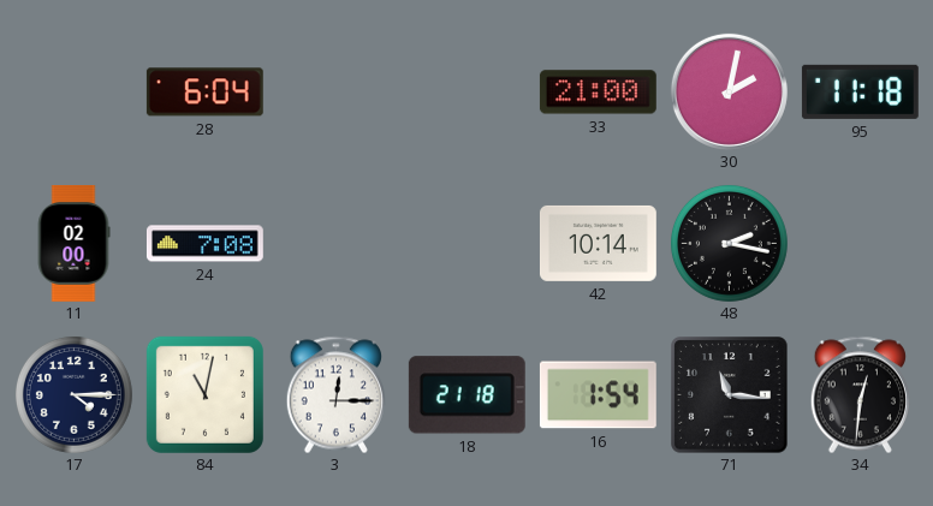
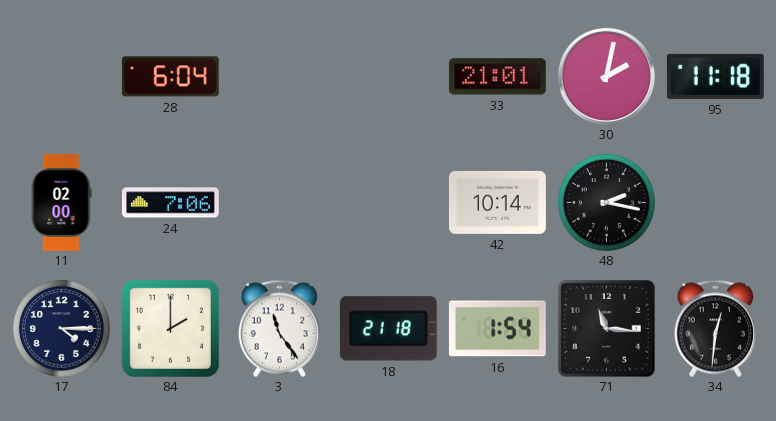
33: 21:00 -> 21:01
24: 7:08 -> 7:06
84: 11:02 -> 2:00
3: 12:15 -> 11:24
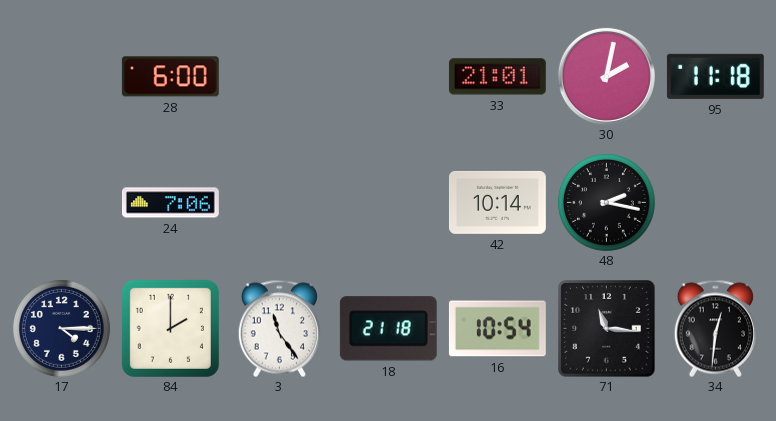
28: 6:04 -> 6:00
11: 02:00 -> none
16: 1:54 -> 10:54
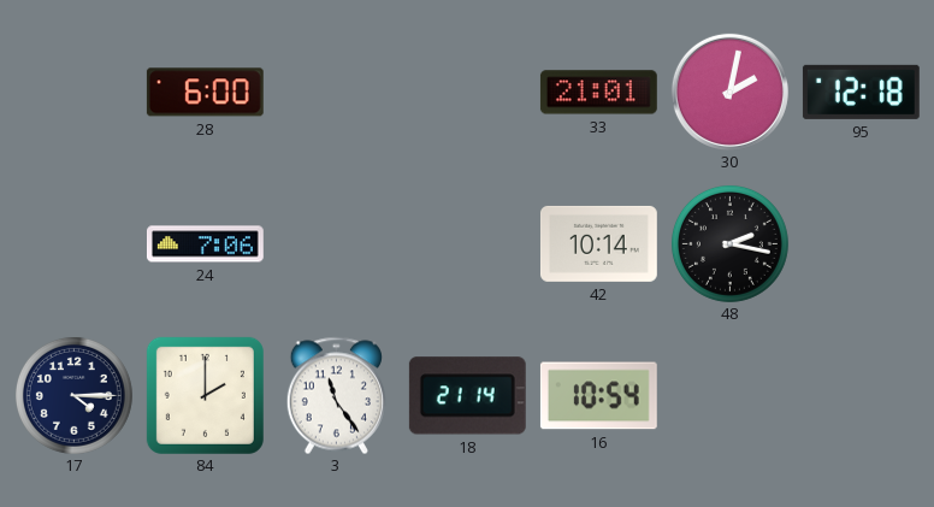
95: 11:18 -> 12:18
18: 21:18 -> 21:14
71: 11:16 -> none
34: 12:31 -> none
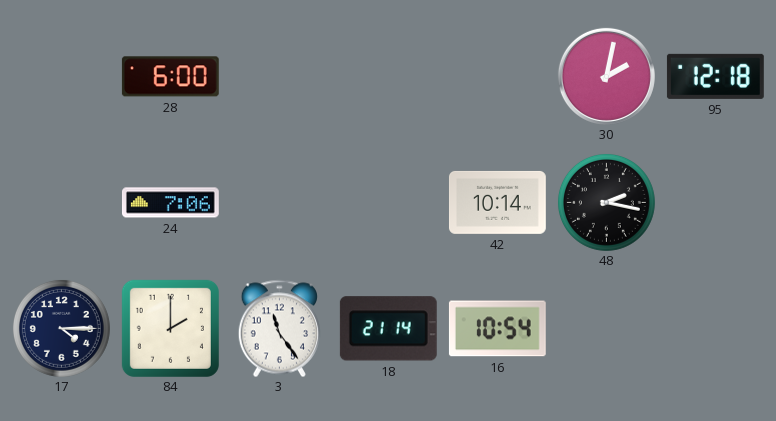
33: 21:01 -> none
